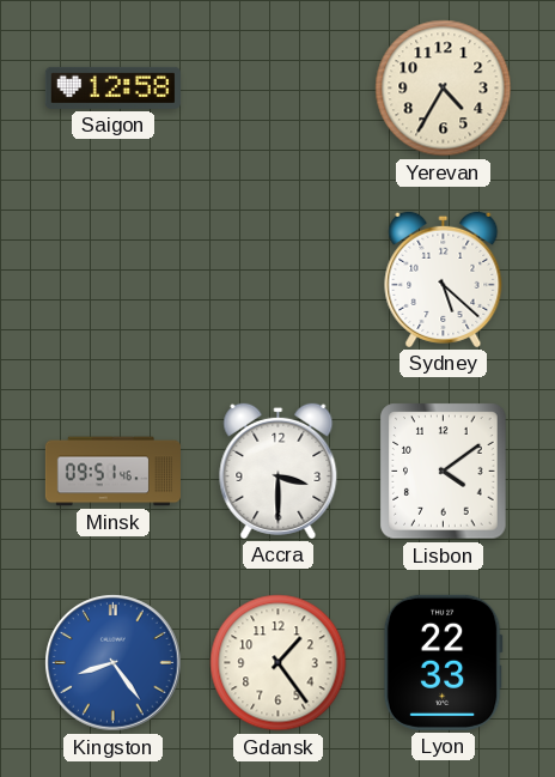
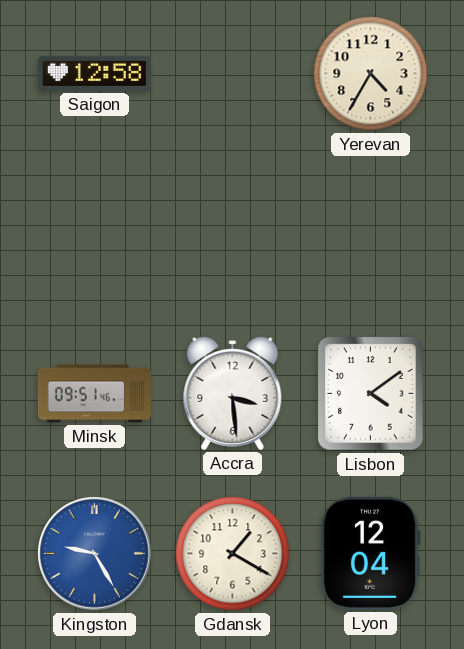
Sydney: 5:22 -> none
Accra: 3:30 -> 3:29
Kingston: 8:24 -> 9:25
Gdansk: 1:24 -> 1:20
Lyon: 22:33 -> 12:04
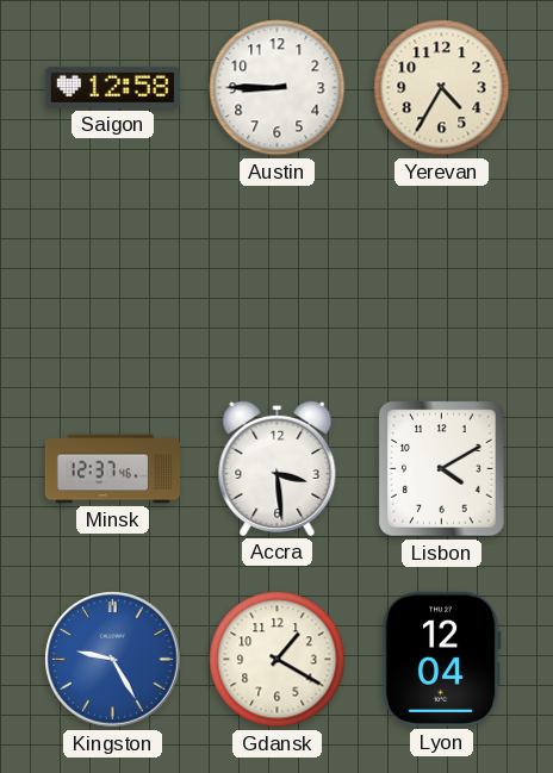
Austin: none -> 8:45
Minsk: 09:51 -> 12:37
Lisbon: 4:09 -> 4:10
